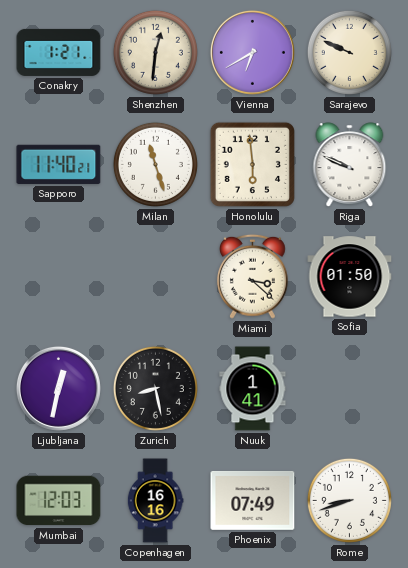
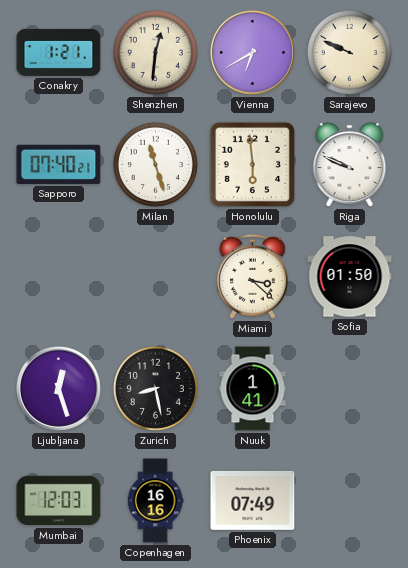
Sapporo: 11:40 -> 07:40
Ljubljana: 12:32 -> 12:27
Rome: 8:42 -> none
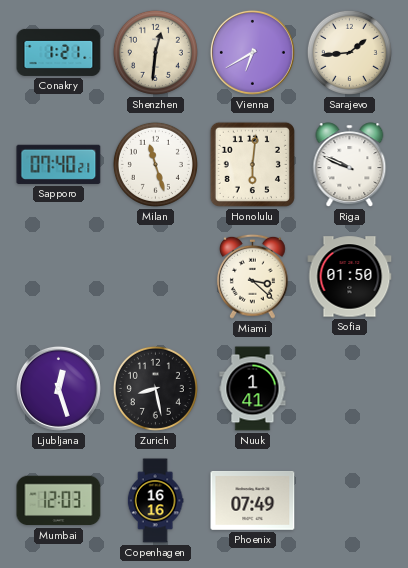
Sarajevo: 9:49 -> 1:44
Honolulu: 5:59 -> 6:01
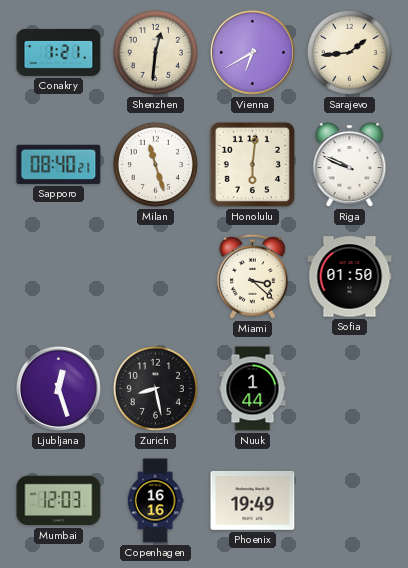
Sapporo: 07:40 -> 08:40
Nuuk: 1:41 -> 1:44
Phoenix: 07:49 -> 19:49
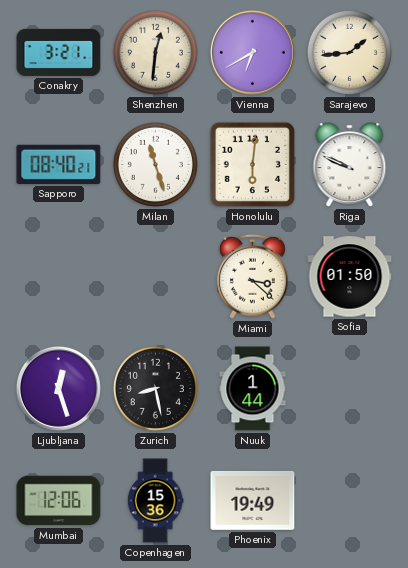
Conakry: 1:21 -> 3:21
Mumbai: 12:03 -> 12:06
Copenhagen: 16:16 -> 15:36
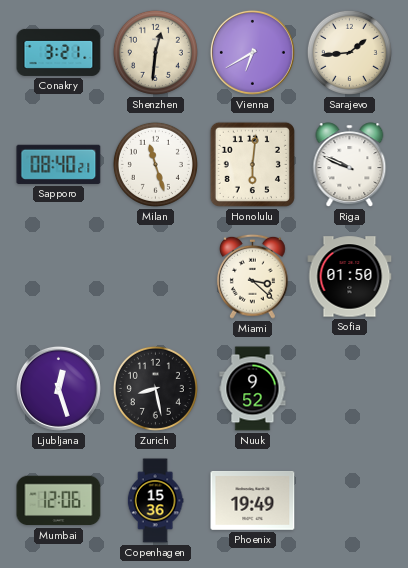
Nuuk: 1:44 -> 9:52
